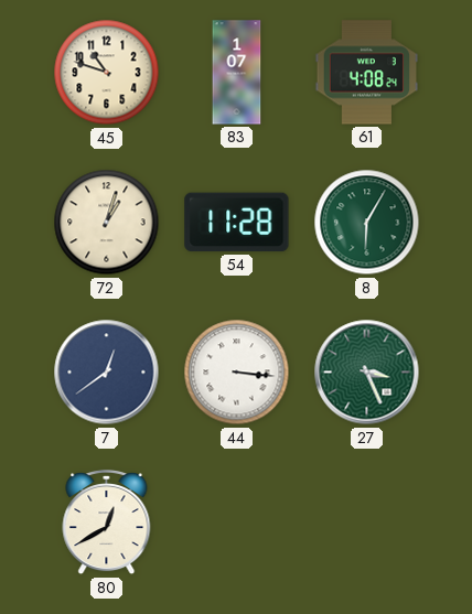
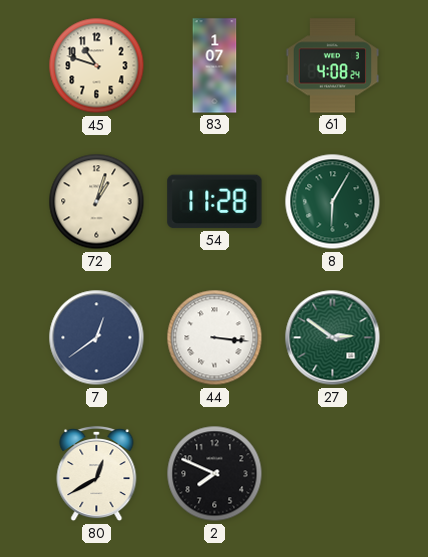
27: 3:26 -> 2:51
2: none -> 7:49
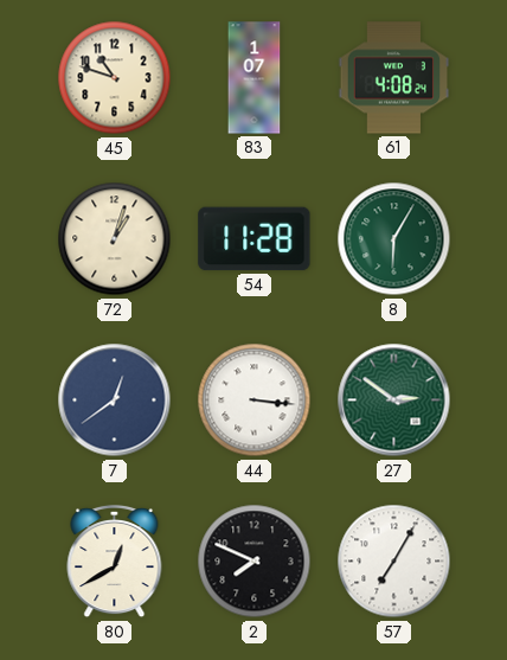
57: none -> 7:05
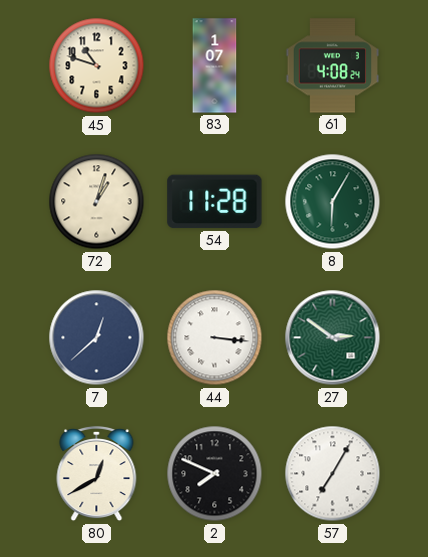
7: 12:39 -> 12:38
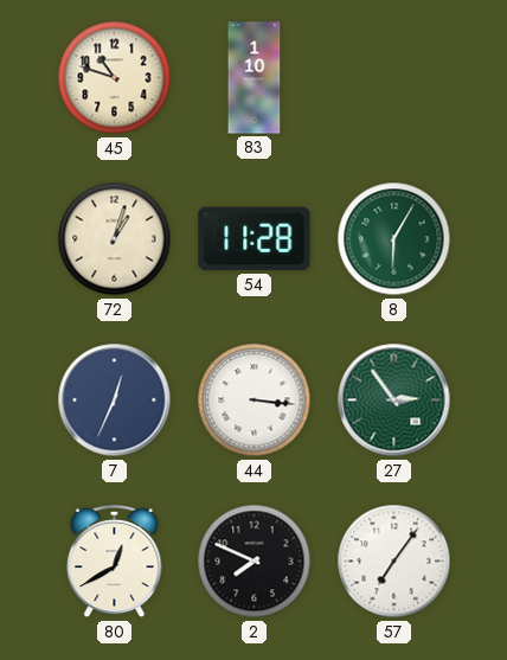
83: 1:07 -> 1:10
61: 4:08 -> none
7: 12:38 -> 12:34
27: 2:51 -> 2:54
57: 7:05 -> 7:06
